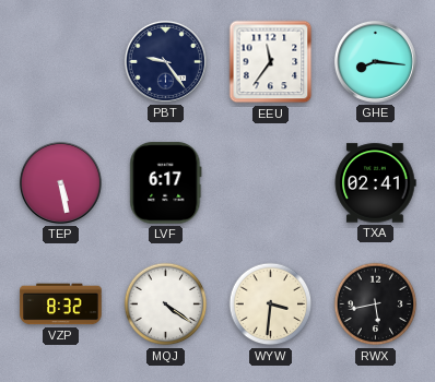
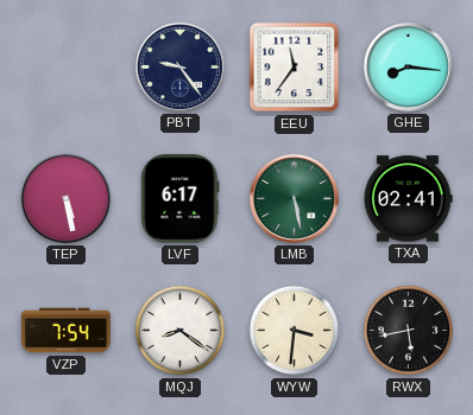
LMB: none -> 5:28
VZP: 8:32 -> 7:54
MQJ: 4:21 -> 8:21
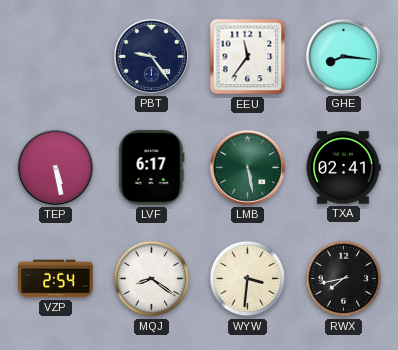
VZP: 7:54 -> 2:54
RWX: 5:43 -> 7:43
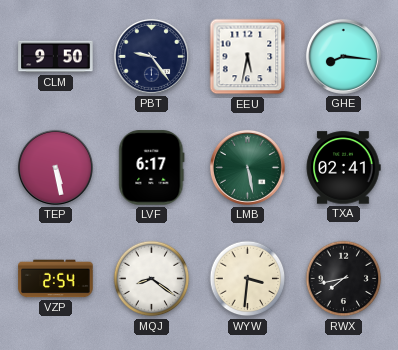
CLM: none -> 9:50
EEU: 11:36 -> 5:32
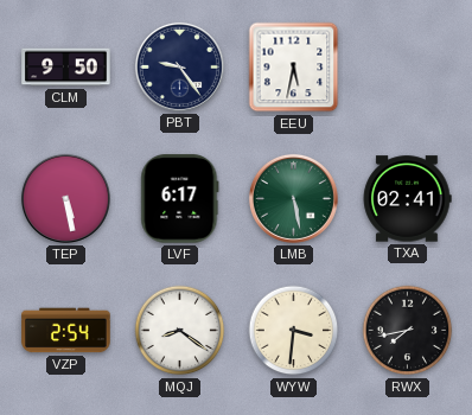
GHE: 8:16 -> none
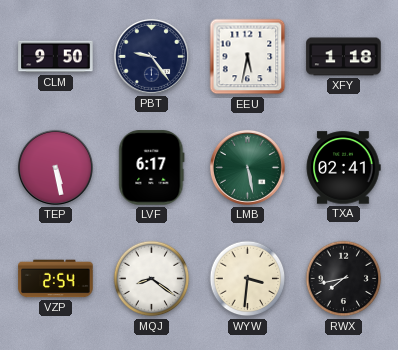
XFY: none -> 1:18
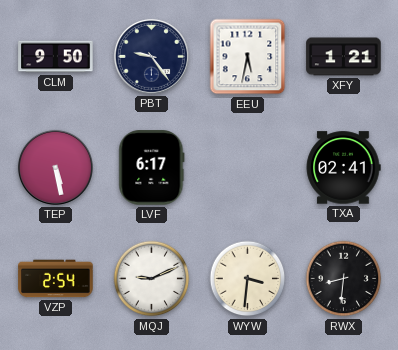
XFY: 1:18 -> 1:21
LMB: 5:28 -> none
MQJ: 8:21 -> 9:11
RWX: 7:43 -> 8:31
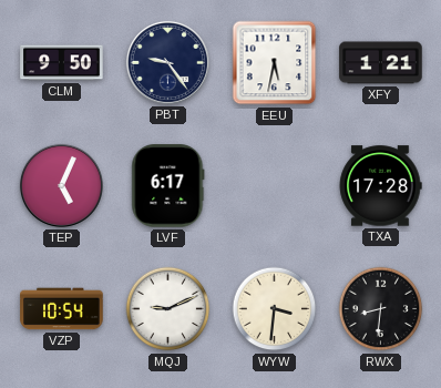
TEP: 5:28 -> 5:04
TXA: 02:41 -> 17:28
VZP: 2:54 -> 10:54
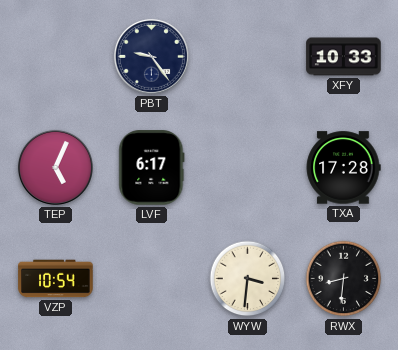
CLM: 9:50 -> none
EEU: 5:32 -> none
XFY: 1:21 -> 10:33
MQJ: 9:11 -> none
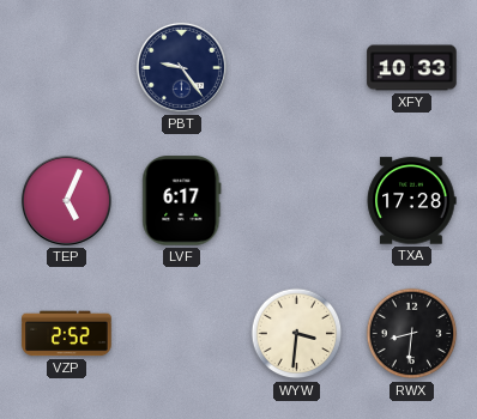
VZP: 10:54 -> 2:52
